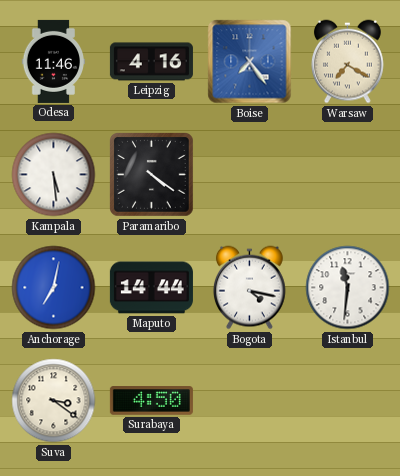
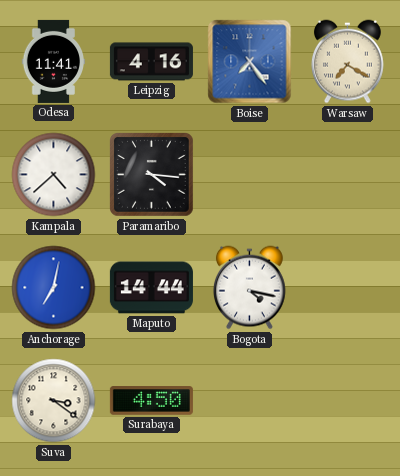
Odesa: 11:46 -> 11:41
Kampala: 5:29 -> 4:38
Paramaribo: 4:21 -> 4:16
Istanbul: 11:31 -> none
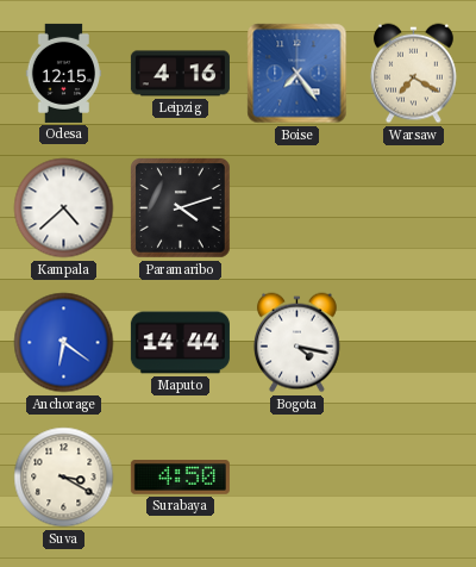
Odesa: 11:41 -> 12:15
Paramaribo: 4:16 -> 4:12
Anchorage: 7:02 -> 6:21
Suva: 3:21 -> 3:20
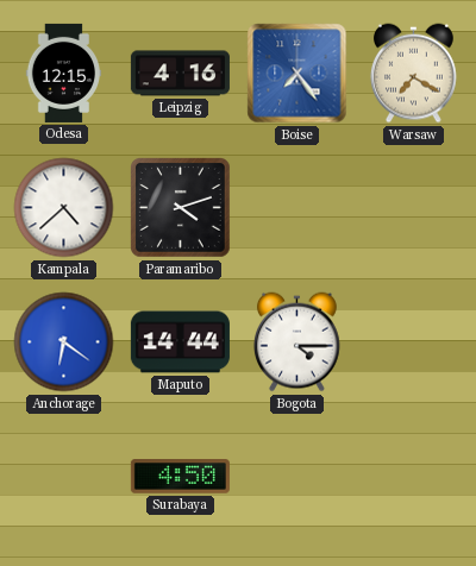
Bogota: 4:17 -> 4:15
Suva: 3:20 -> none
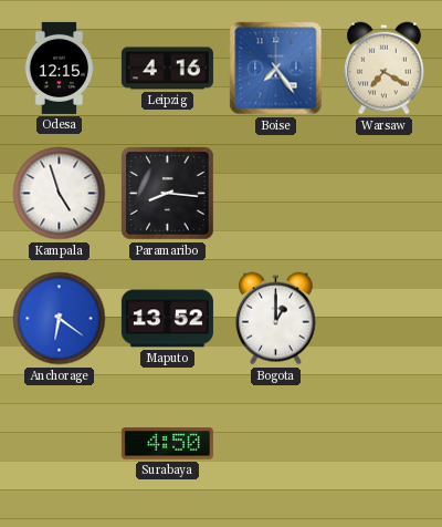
Kampala: 4:38 -> 4:57
Paramaribo: 4:12 -> 8:16
Maputo: 14:44 -> 13:52
Bogota: 4:15 -> 1:00
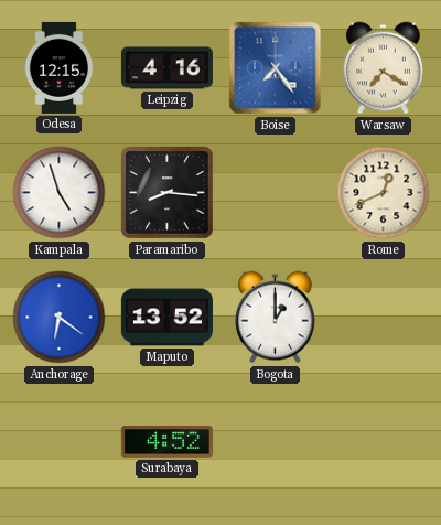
Rome: none -> 12:41
Surabaya: 4:50 -> 4:52
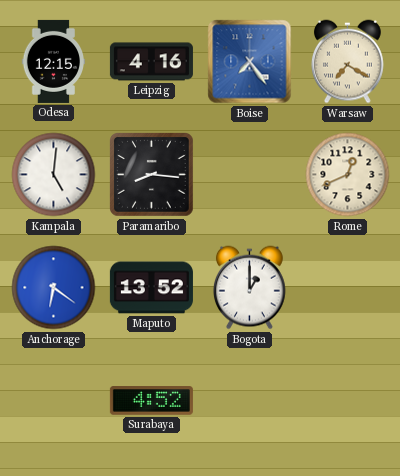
Kampala: 4:57 -> 5:01
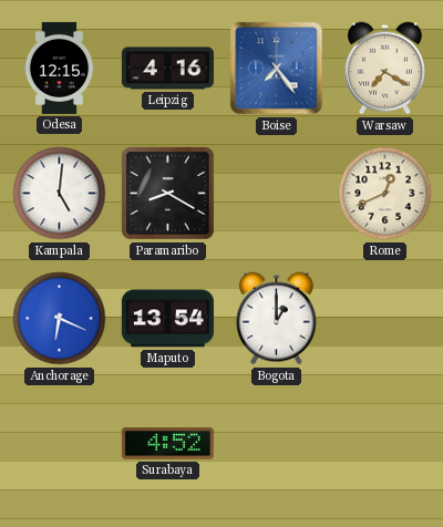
Paramaribo: 8:16 -> 8:20
Anchorage: 6:21 -> 6:19
Maputo: 13:52 -> 13:54
